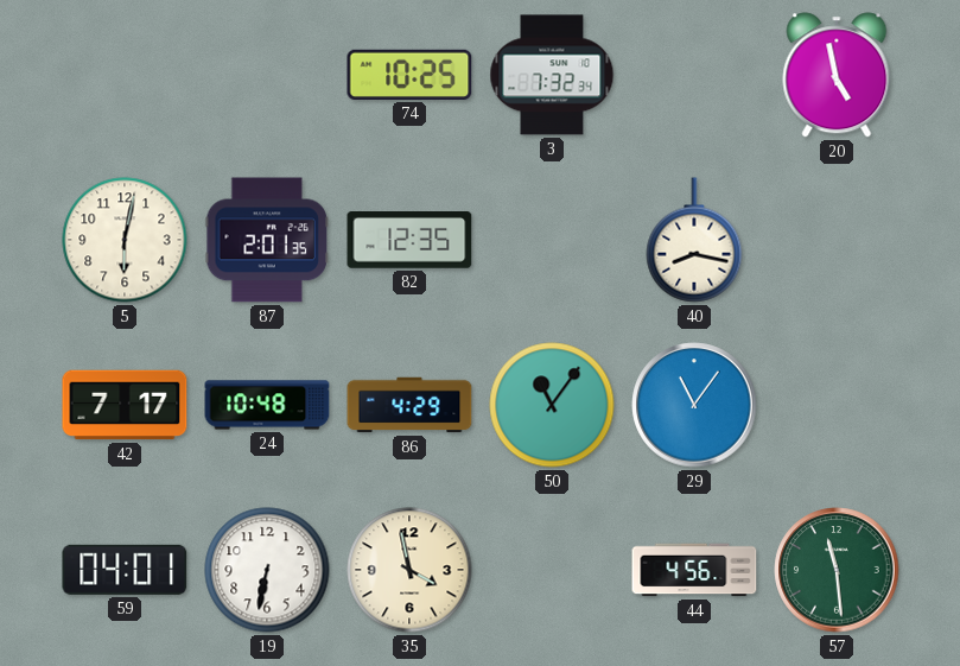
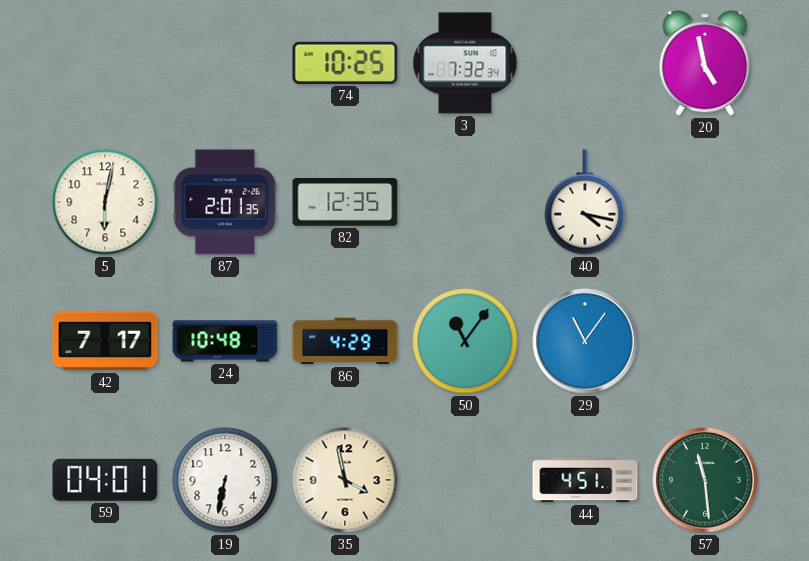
40: 8:17 -> 4:17
44: 4:56 -> 4:51
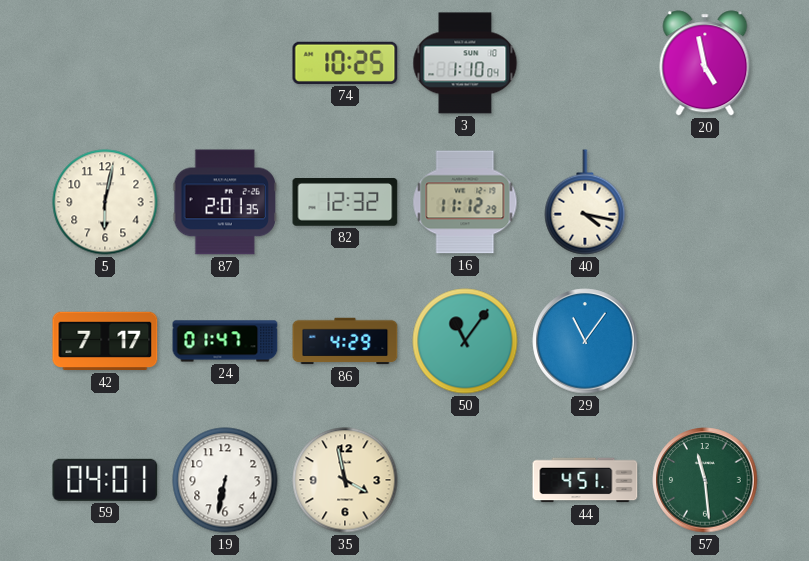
3: 7:32 -> 1:10
82: 12:35 -> 12:32
16: none -> 11:12
24: 10:48 -> 01:47
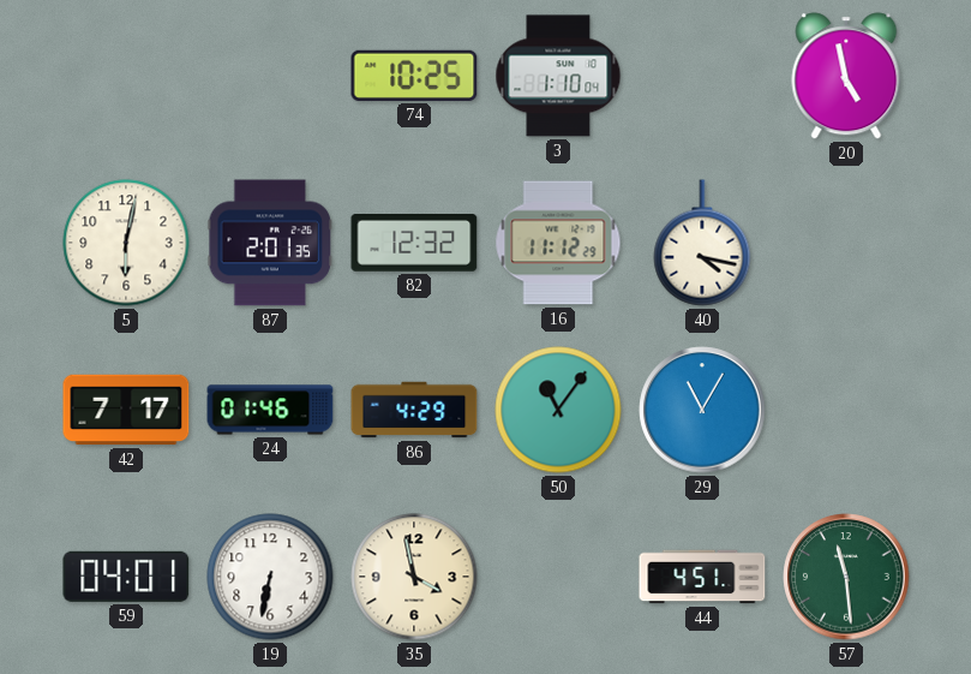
24: 01:47 -> 01:46
29: 11:06 -> 11:05
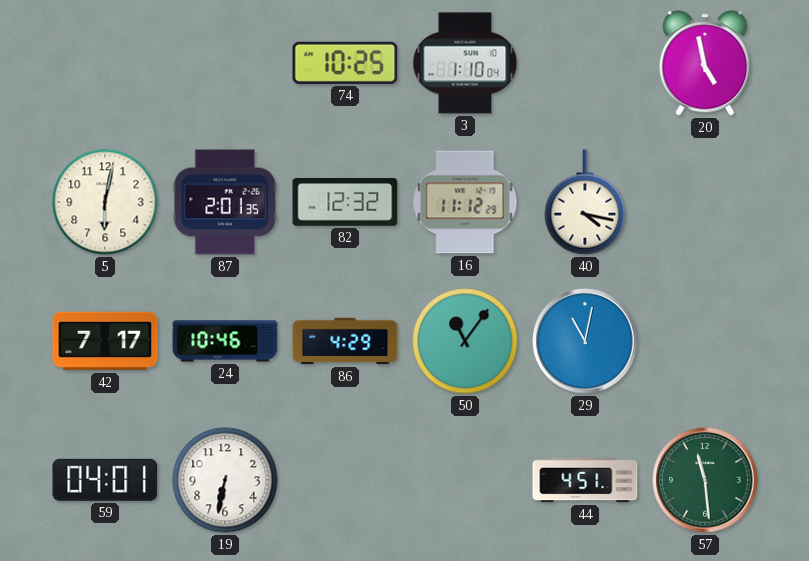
24: 01:46 -> 10:46
29: 11:05 -> 11:02
35: 3:58 -> none
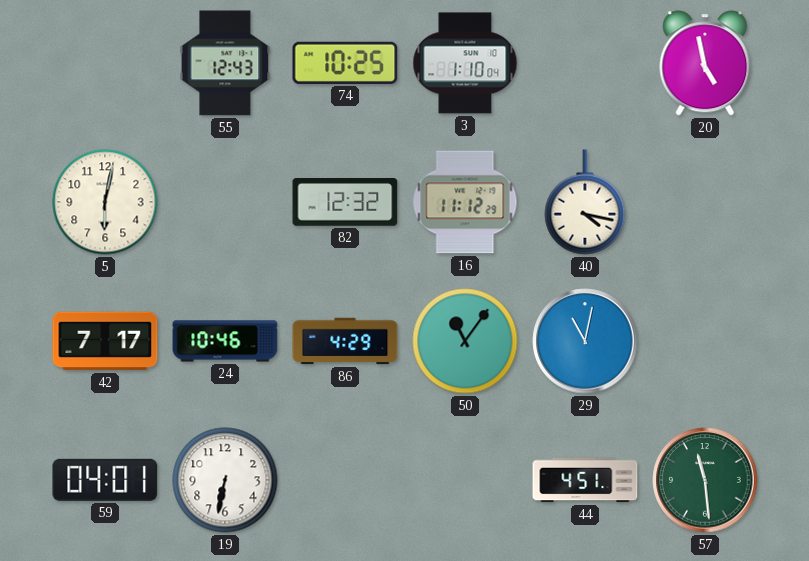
55: none -> 12:43
87: 2:01 -> none
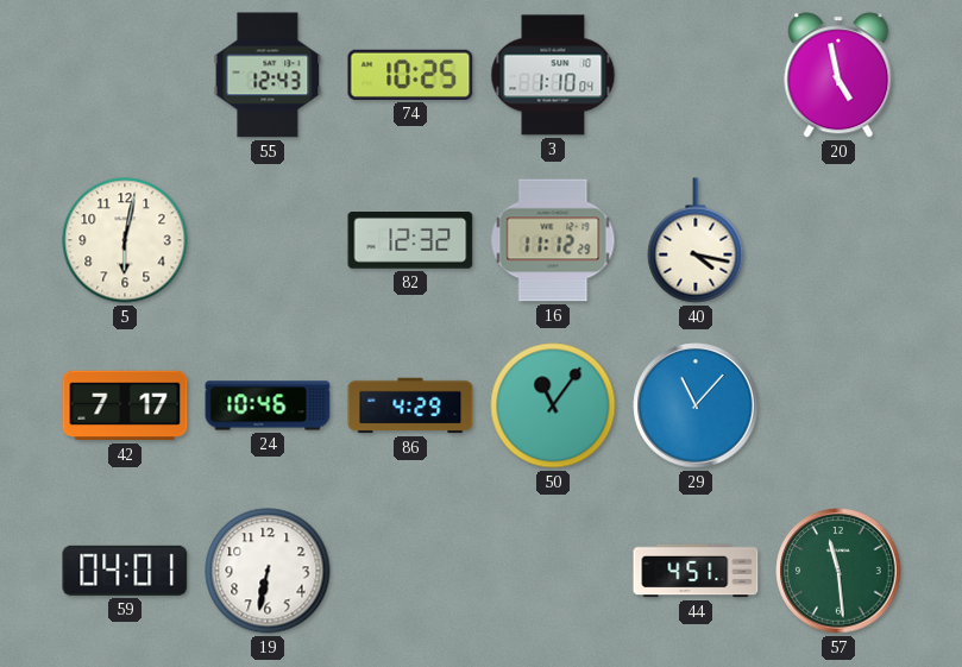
29: 11:02 -> 11:07
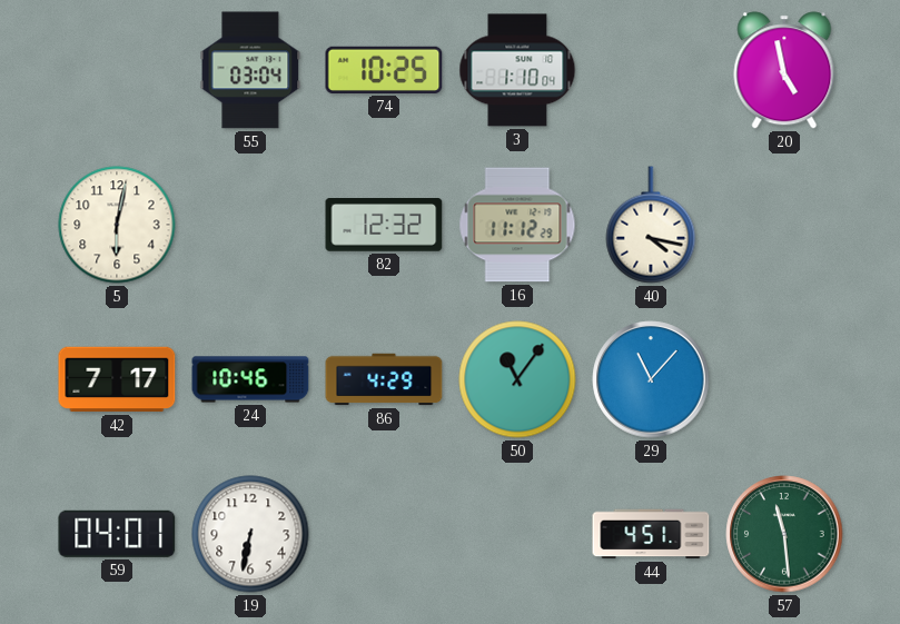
55: 12:43 -> 03:04
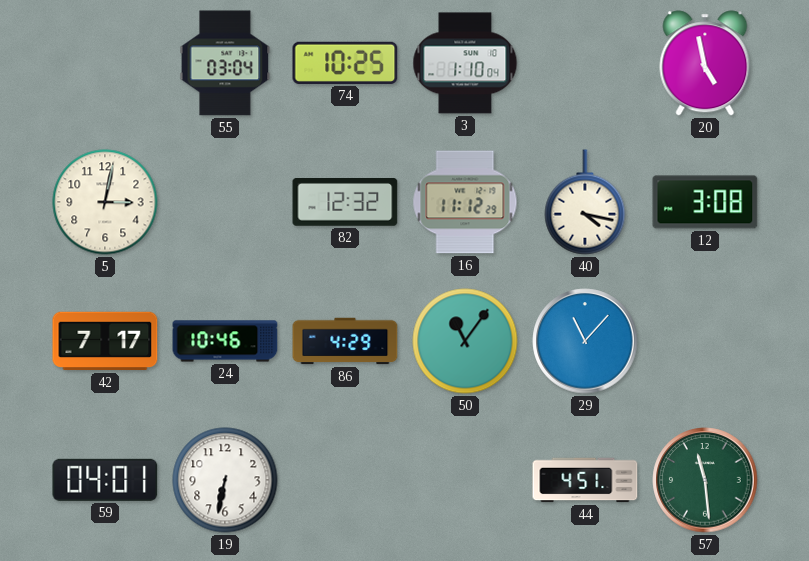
5: 6:02 -> 3:02
12: none -> 3:08
